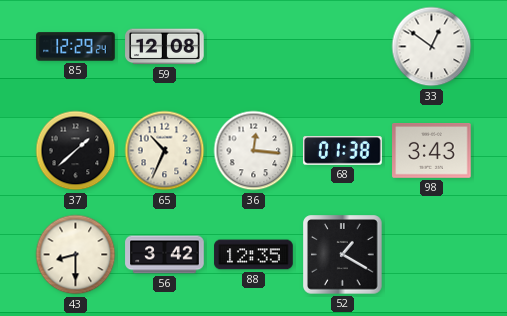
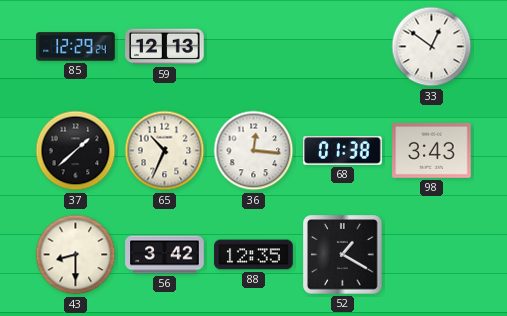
59: 12:08 -> 12:13
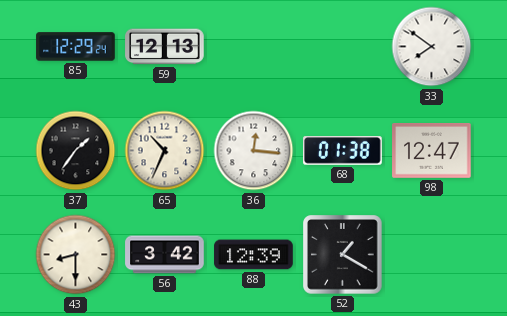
33: 12:51 -> 7:51
37: 1:38 -> 1:36
98: 3:43 -> 12:47
88: 12:35 -> 12:39
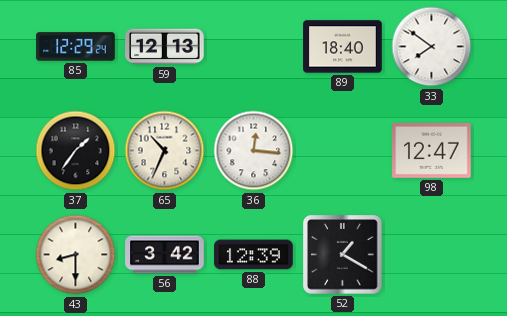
89: none -> 18:40
68: 01:38 -> none
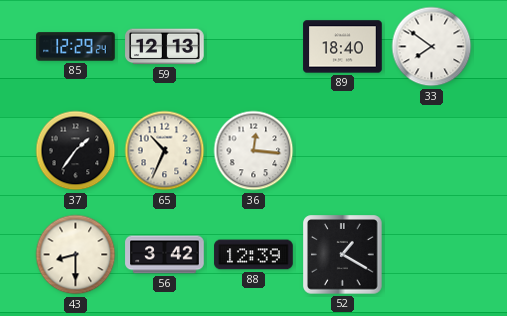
98: 12:47 -> none
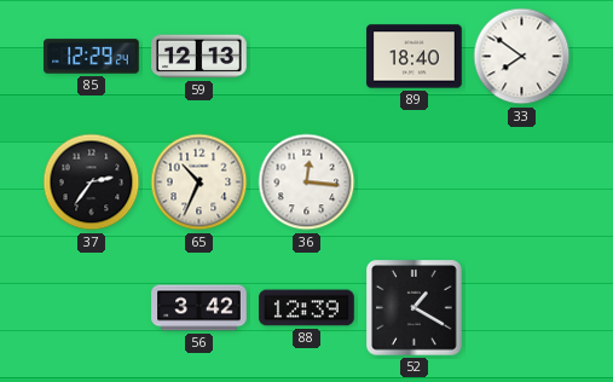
37: 1:36 -> 2:36
43: 8:30 -> none
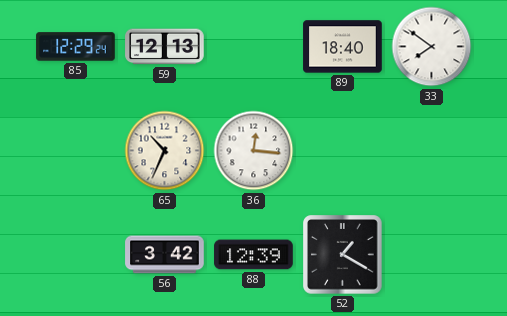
37: 2:36 -> none
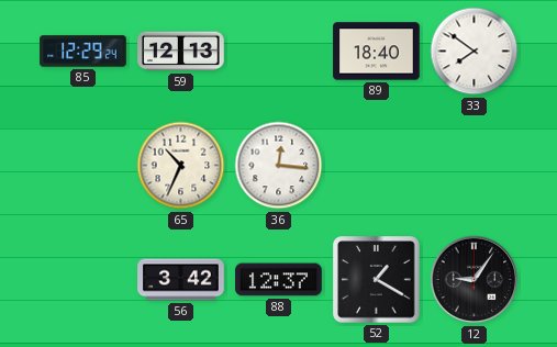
88: 12:39 -> 12:37
12: none -> 9:06
